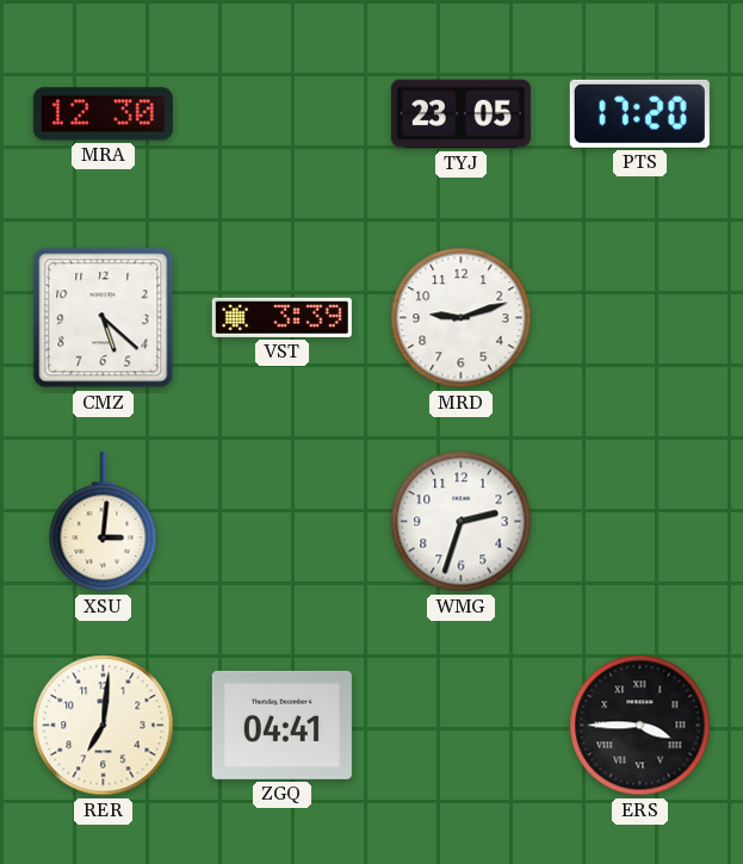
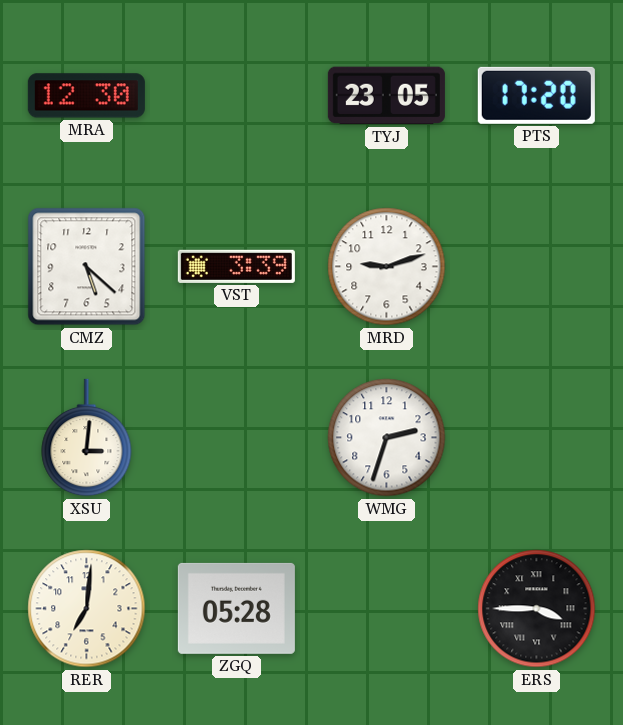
ZGQ: 04:41 -> 05:28
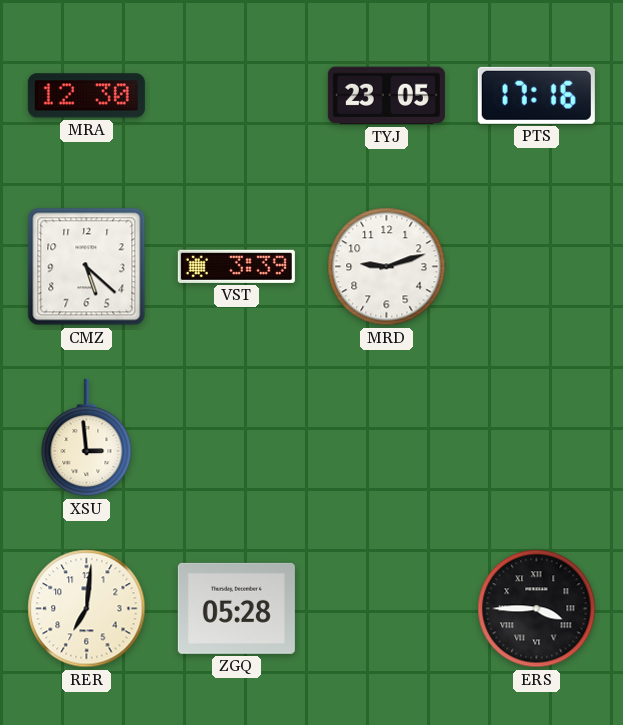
PTS: 17:20 -> 17:16
XSU: 3:01 -> 2:59
WMG: 2:33 -> none
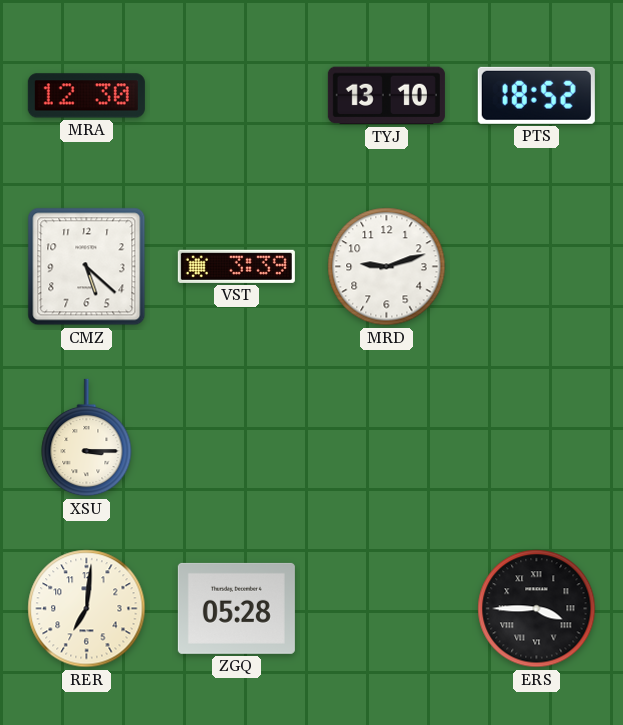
TYJ: 23:05 -> 13:10
PTS: 17:16 -> 18:52
XSU: 2:59 -> 3:15
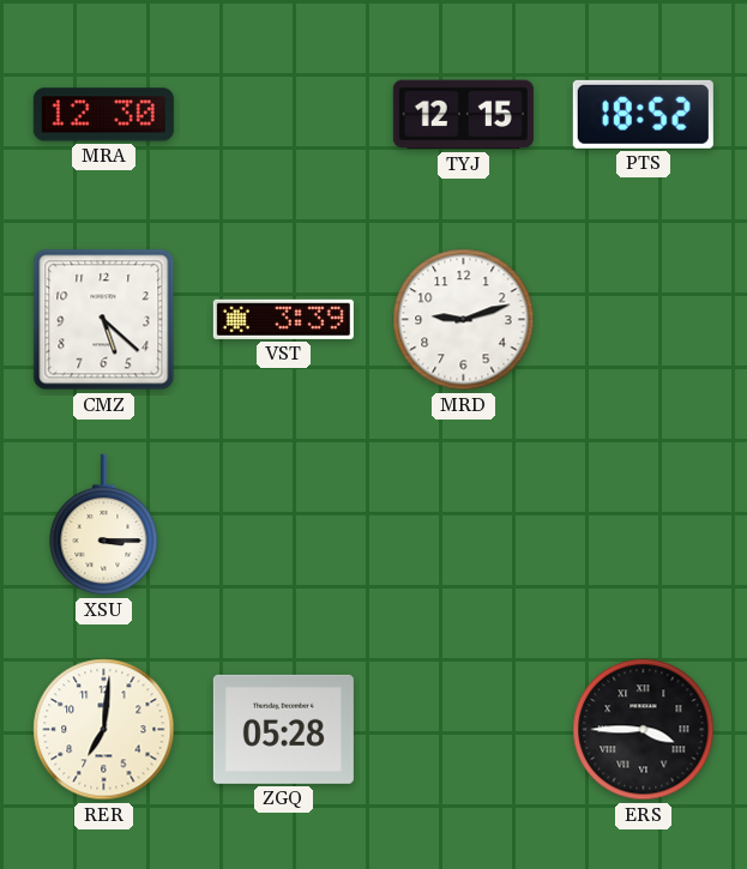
TYJ: 13:10 -> 12:15
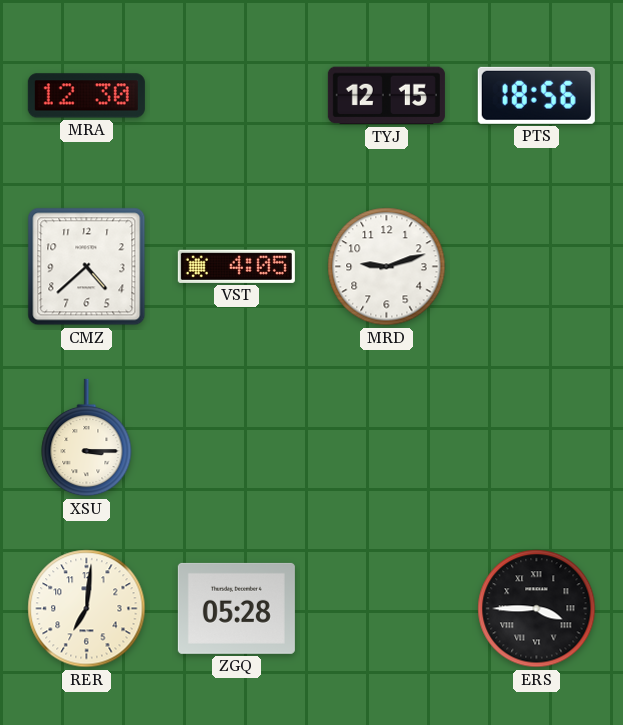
PTS: 18:52 -> 18:56
CMZ: 5:22 -> 4:38
VST: 3:39 -> 4:05
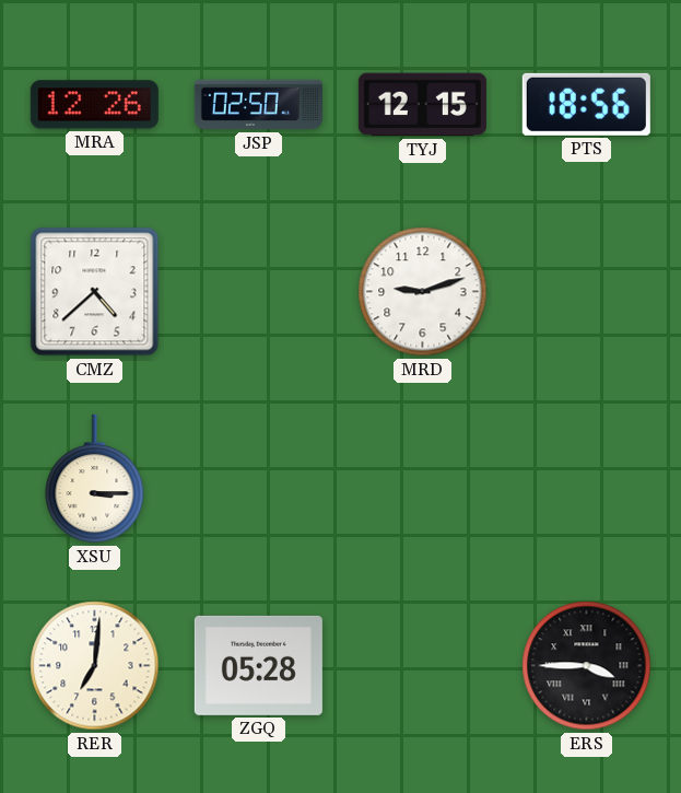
MRA: 12:30 -> 12:26
JSP: none -> 02:50
VST: 4:05 -> none
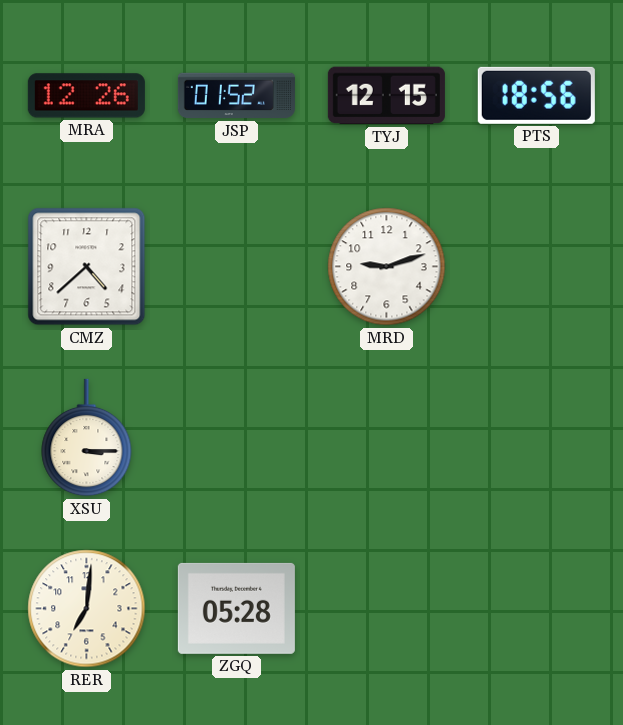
JSP: 02:50 -> 01:52
ERS: 3:45 -> none
